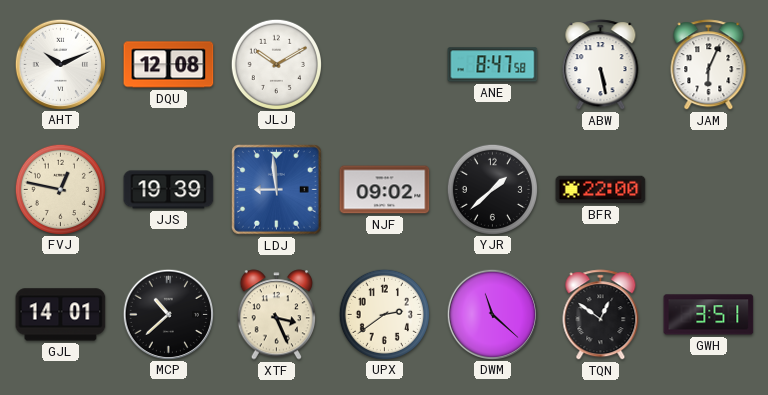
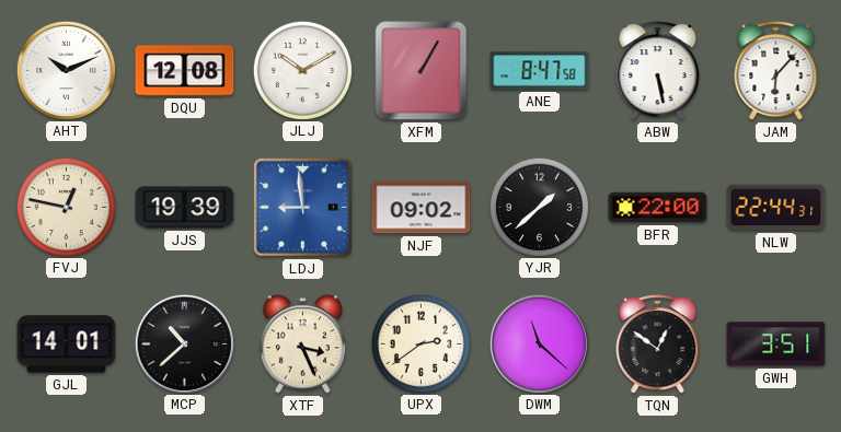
XFM: none -> 1:05
JAM: 6:04 -> 6:07
NLW: none -> 22:44
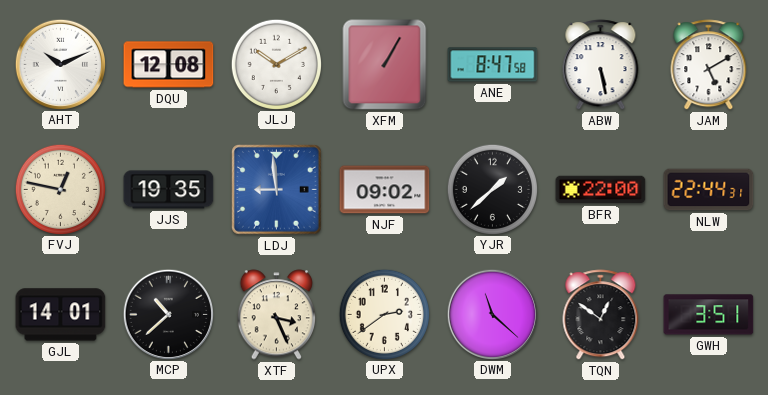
JAM: 6:07 -> 5:10
JJS: 19:39 -> 19:35
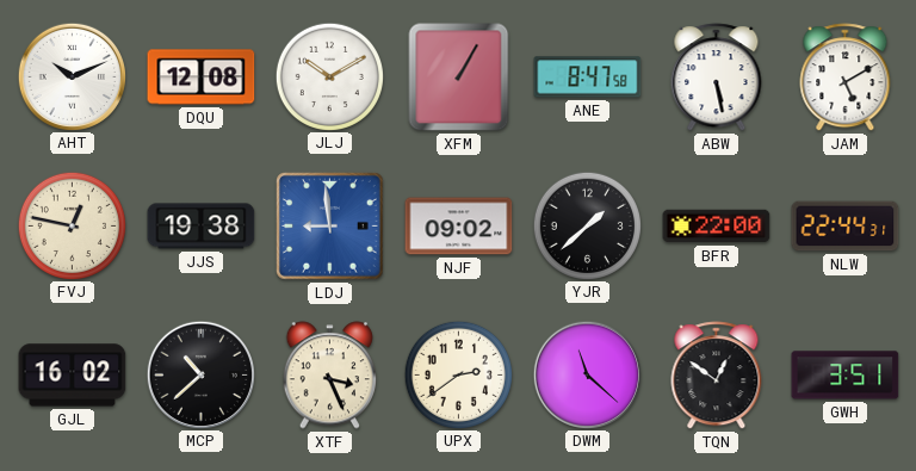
JJS: 19:35 -> 19:38
GJL: 14:01 -> 16:02
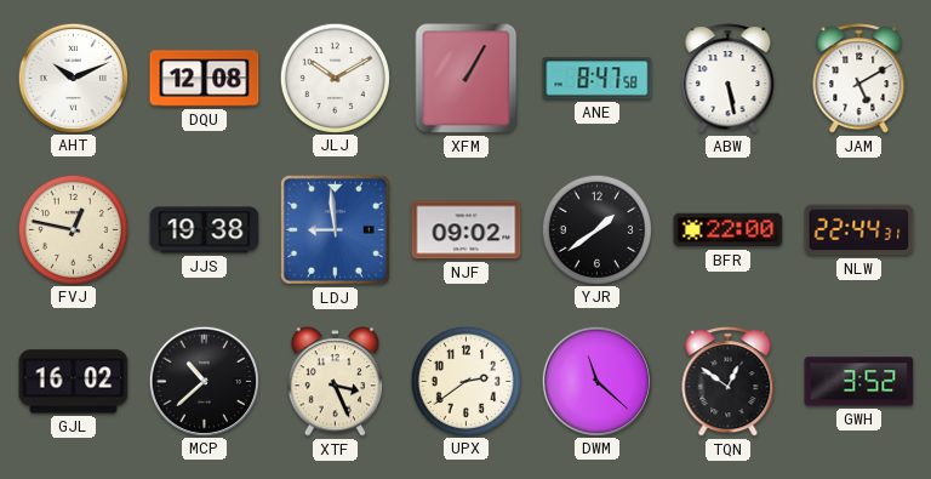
YJR: 1:38 -> 1:39
GWH: 3:51 -> 3:52
